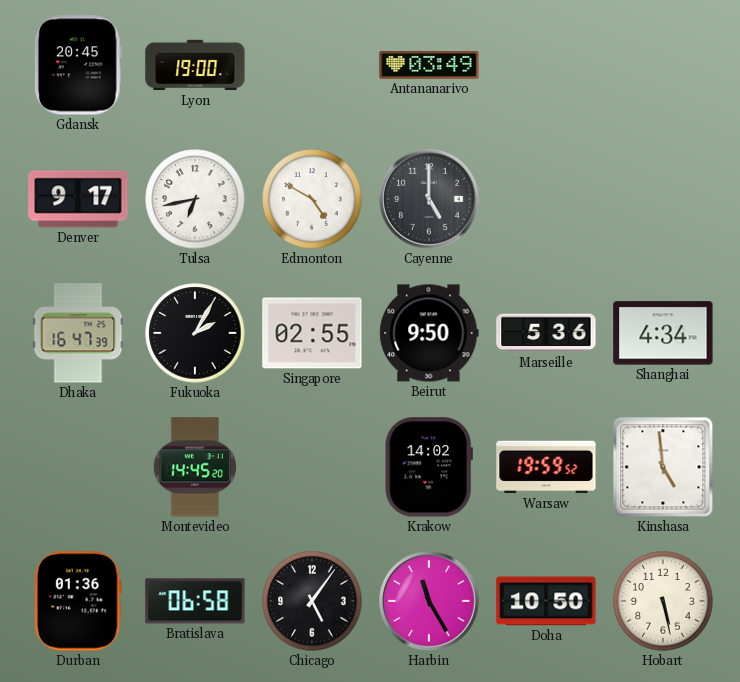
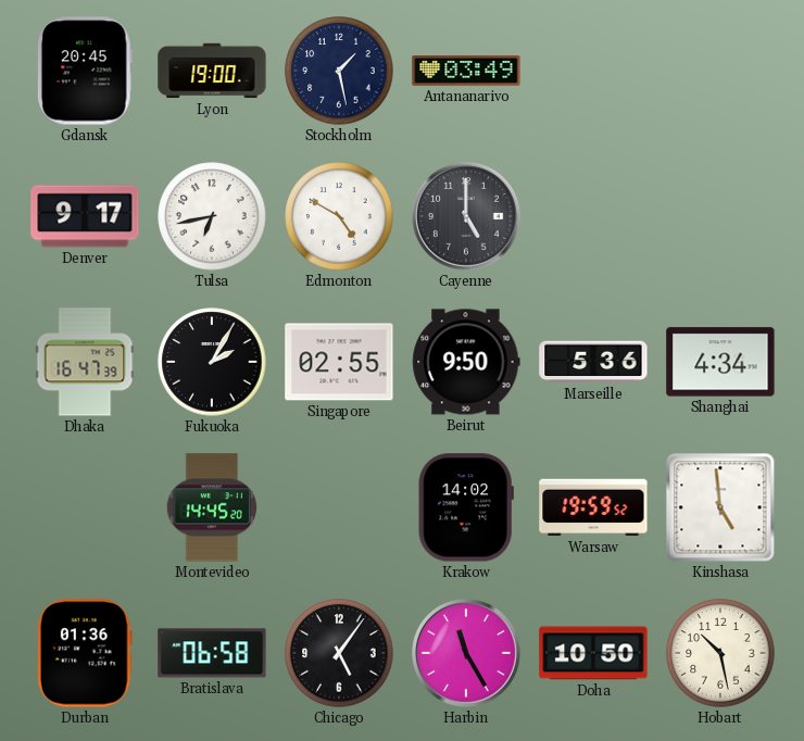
Stockholm: none -> 1:28
Hobart: 5:28 -> 10:28
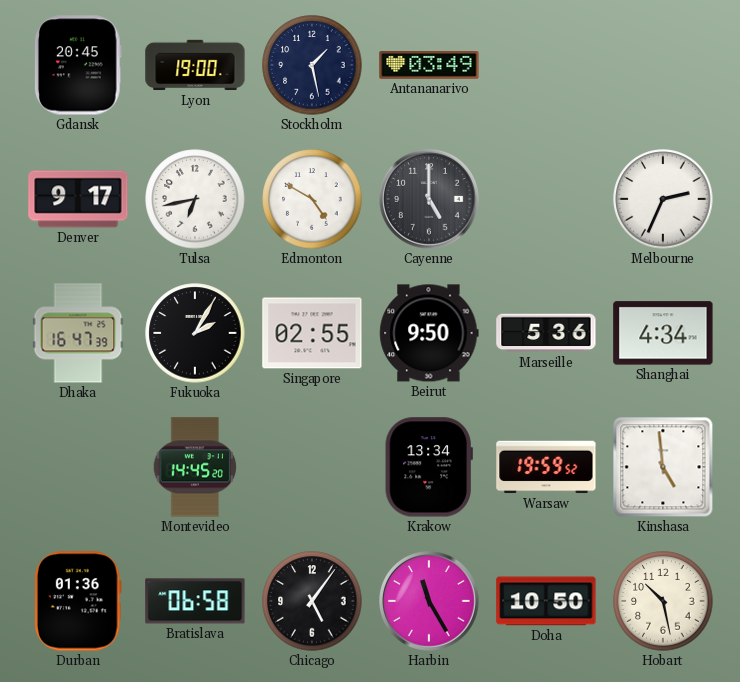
Melbourne: none -> 2:34
Krakow: 14:02 -> 13:34
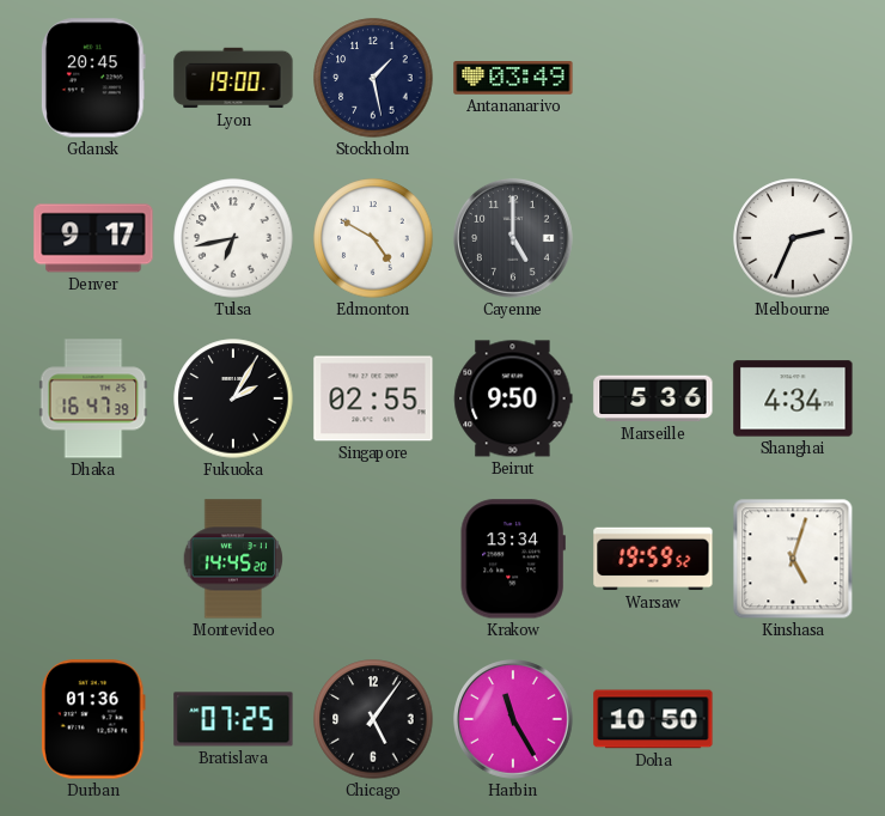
Kinshasa: 4:59 -> 5:03
Bratislava: 06:58 -> 07:25
Hobart: 10:28 -> none
